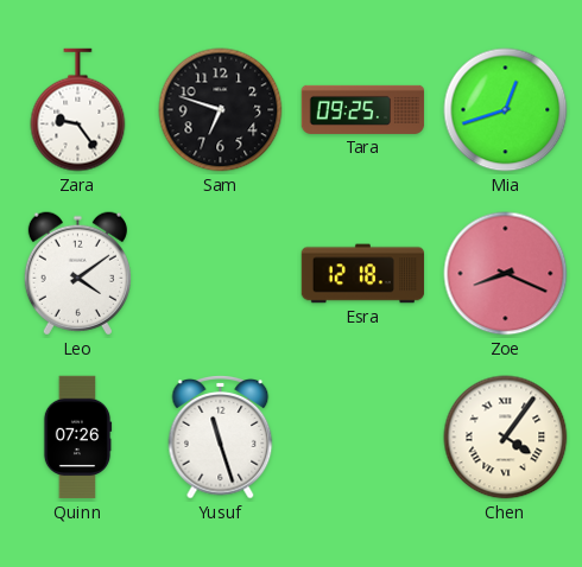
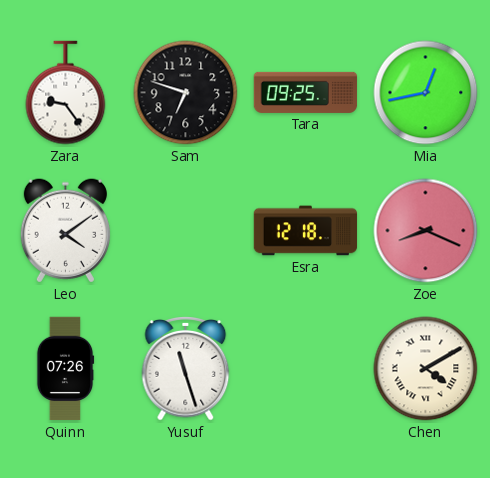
Mia: 12:42 -> 12:43
Chen: 4:06 -> 4:10
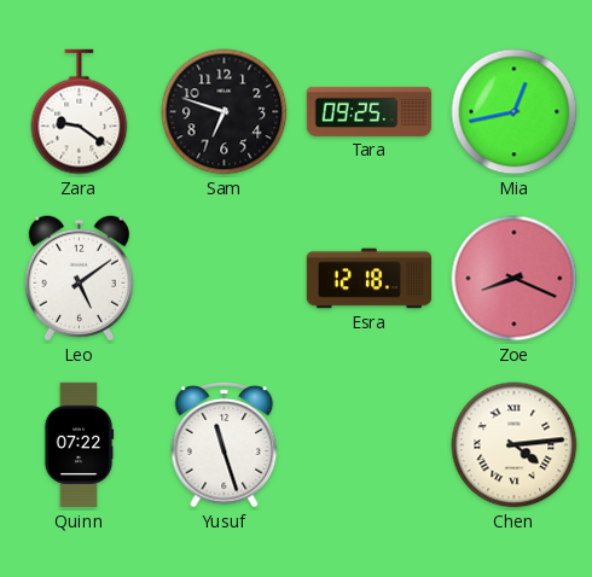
Zara: 9:24 -> 9:21
Leo: 4:09 -> 5:09
Quinn: 07:26 -> 07:22
Chen: 4:10 -> 4:14
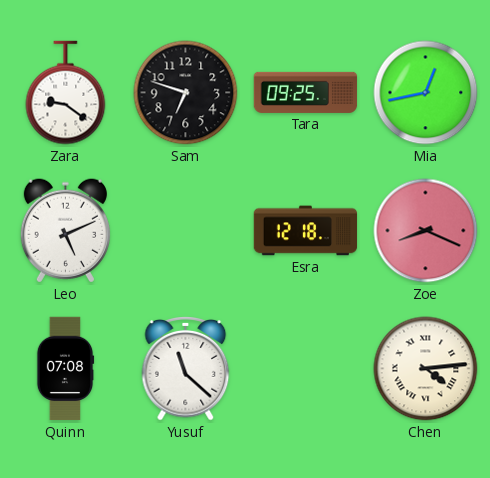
Leo: 5:09 -> 5:11
Quinn: 07:22 -> 07:08
Yusuf: 11:27 -> 11:22
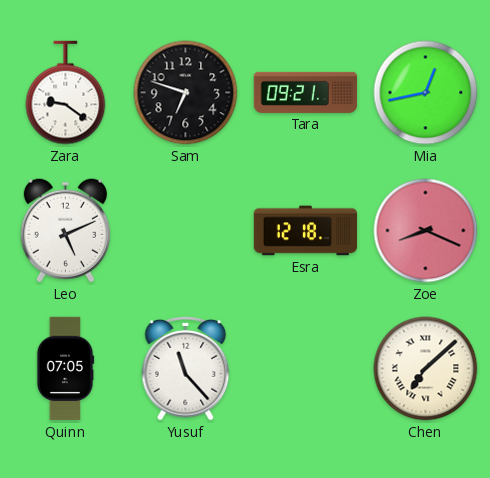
Tara: 09:25 -> 09:21
Quinn: 07:08 -> 07:05
Yusuf: 11:22 -> 11:23
Chen: 4:14 -> 7:08
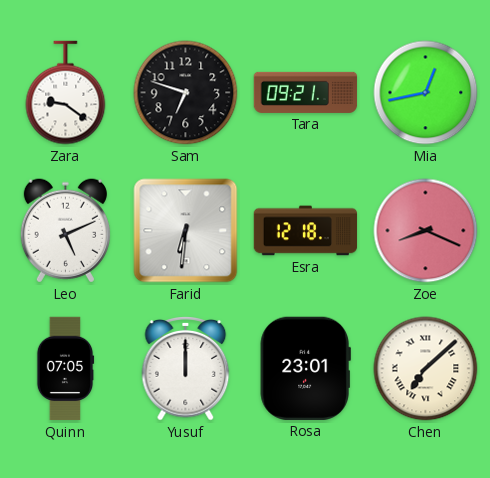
Farid: none -> 6:31
Yusuf: 11:23 -> 12:00
Rosa: none -> 23:01
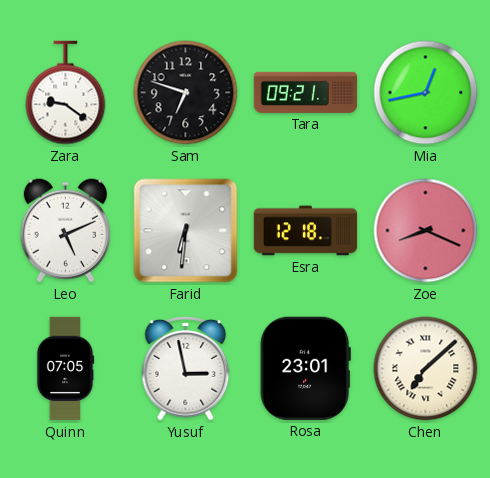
Yusuf: 12:00 -> 2:58
